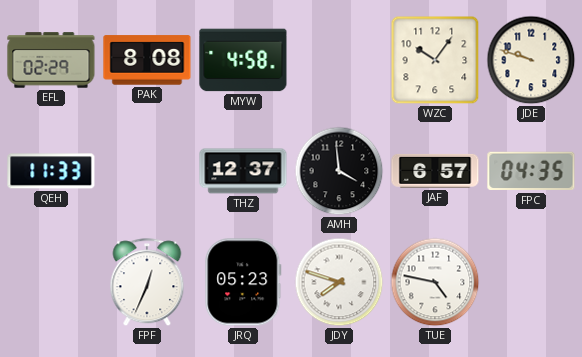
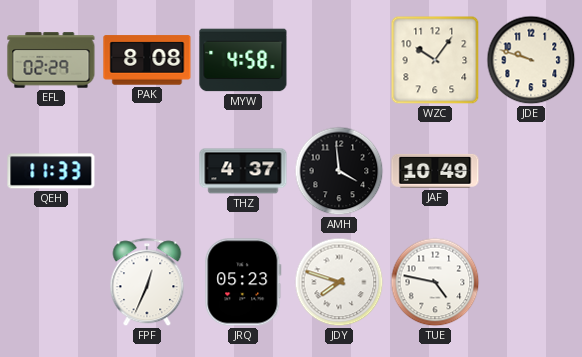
THZ: 12:37 -> 4:37
JAF: 6:57 -> 10:49
FPC: 04:35 -> none
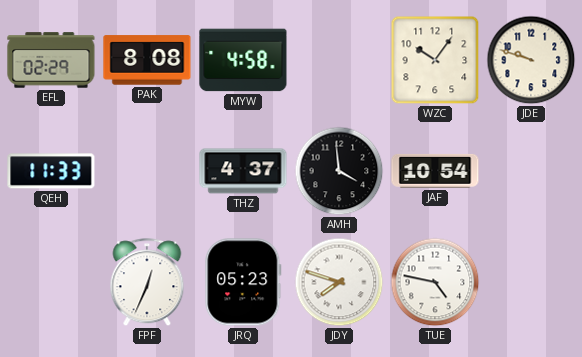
JAF: 10:49 -> 10:54
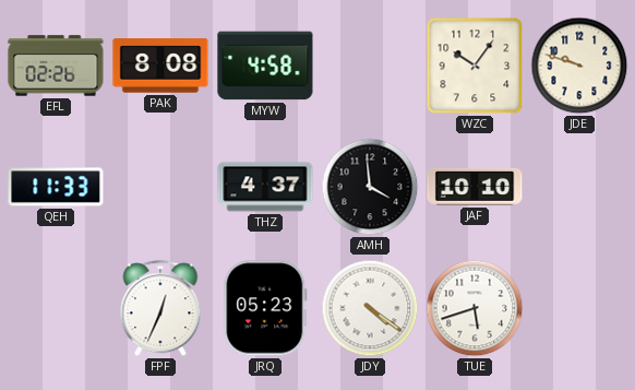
EFL: 02:29 -> 02:26
JAF: 10:54 -> 10:10
JDY: 7:48 -> 4:21
TUE: 4:47 -> 5:42
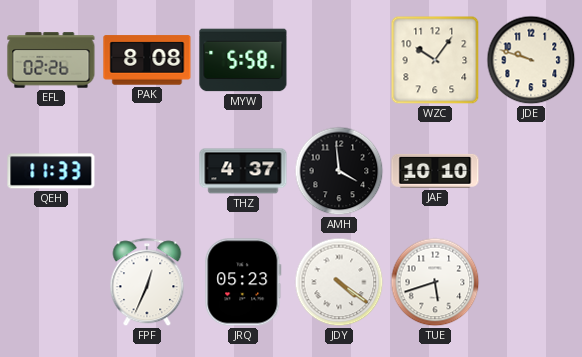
MYW: 4:58 -> 5:58
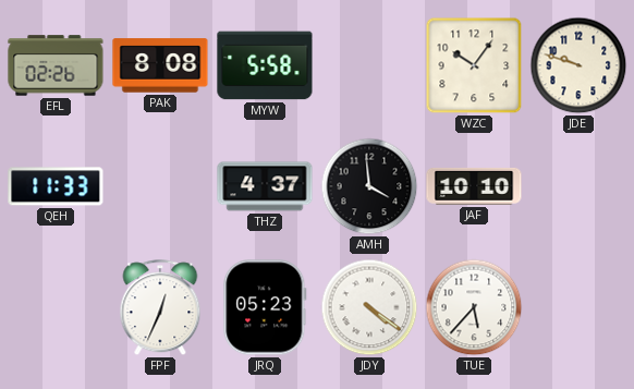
TUE: 5:42 -> 5:37
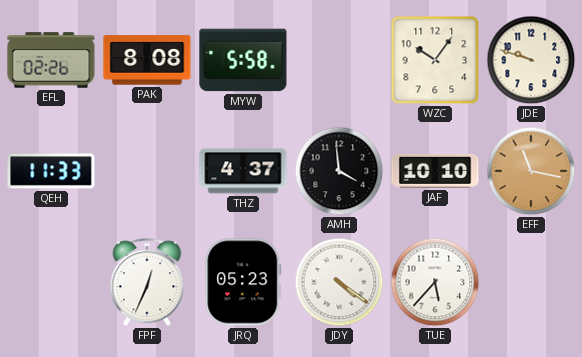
EFF: none -> 11:17
